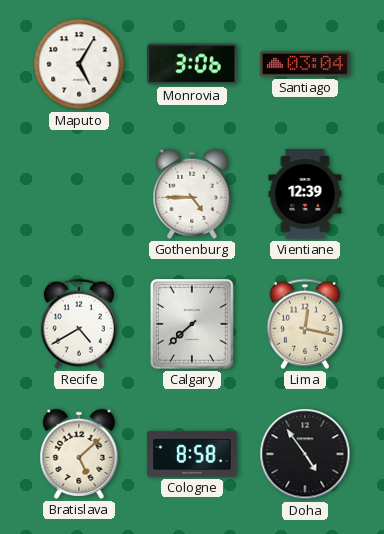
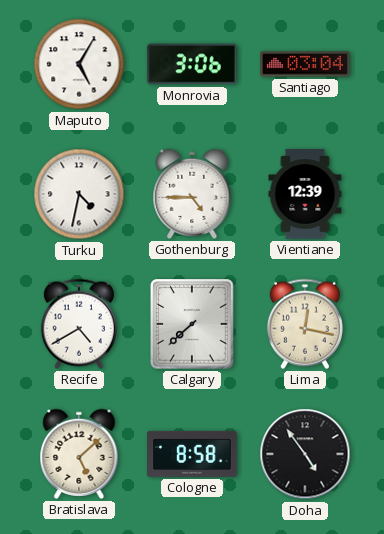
Turku: none -> 4:32
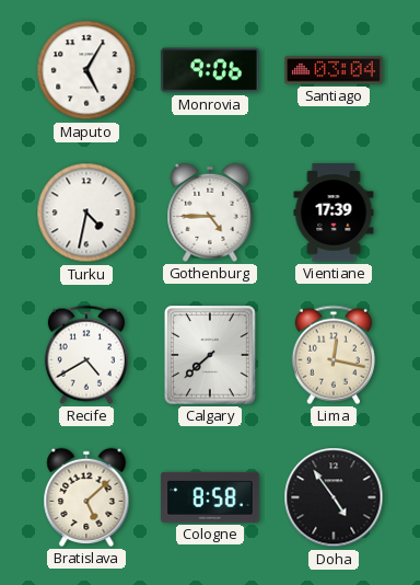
Monrovia: 3:06 -> 9:06
Vientiane: 12:39 -> 17:39
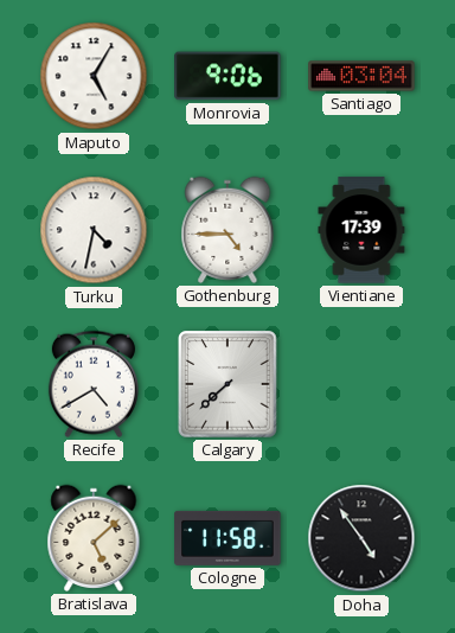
Lima: 12:17 -> none
Cologne: 8:58 -> 11:58
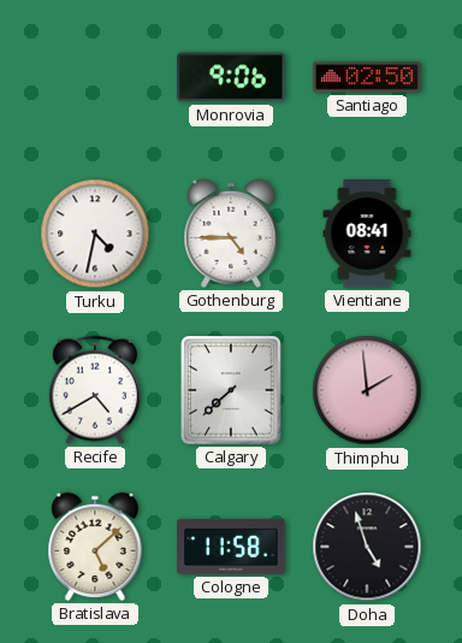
Maputo: 5:05 -> none
Santiago: 03:04 -> 02:50
Vientiane: 17:39 -> 08:41
Thimphu: none -> 1:59
Doha: 4:54 -> 4:57
